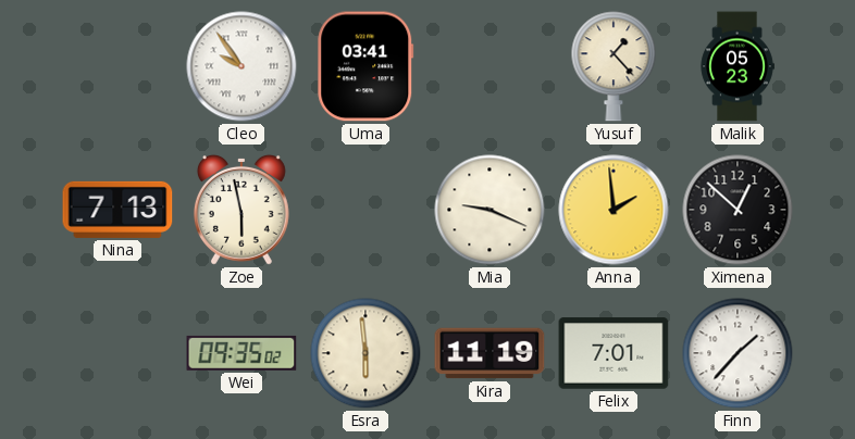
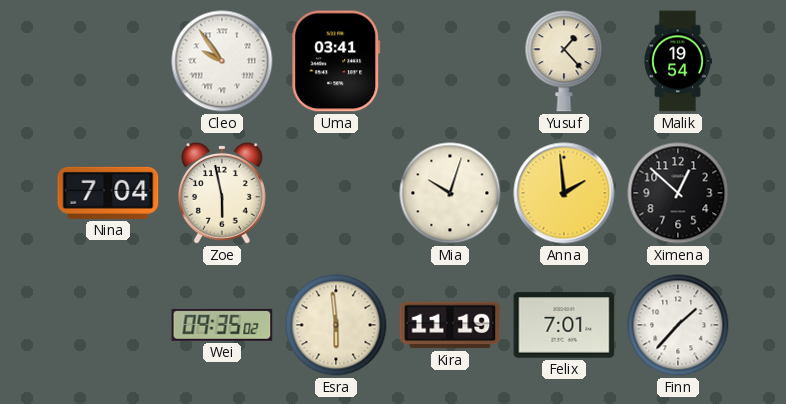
Malik: 05:23 -> 19:54
Nina: 7:13 -> 7:04
Mia: 9:19 -> 10:03
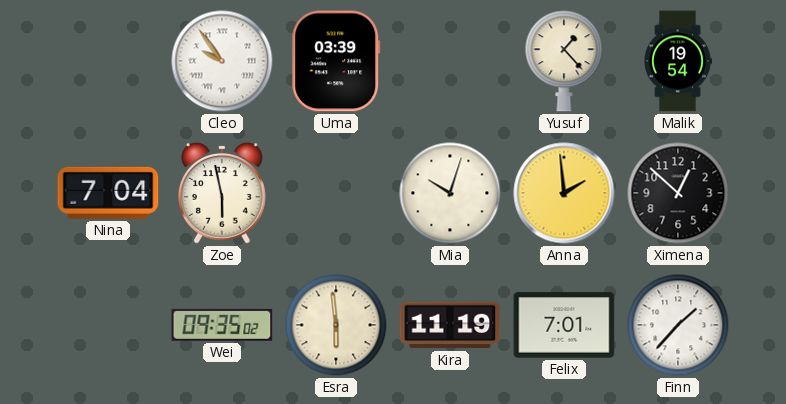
Uma: 03:41 -> 03:39
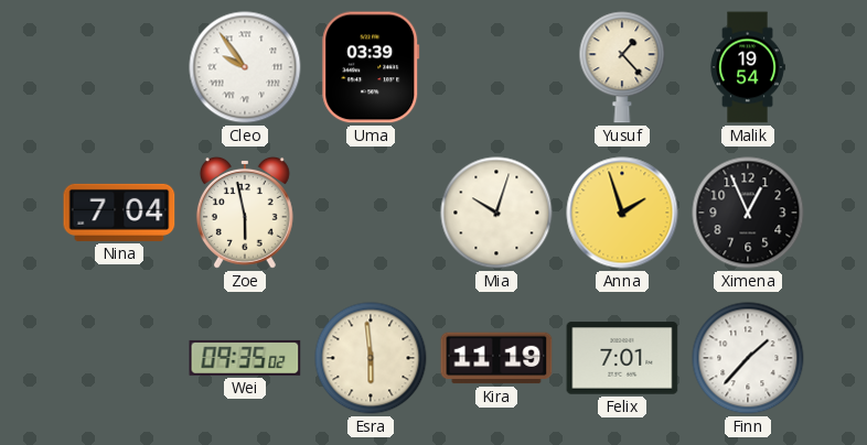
Anna: 1:59 -> 1:57
Ximena: 12:52 -> 12:56
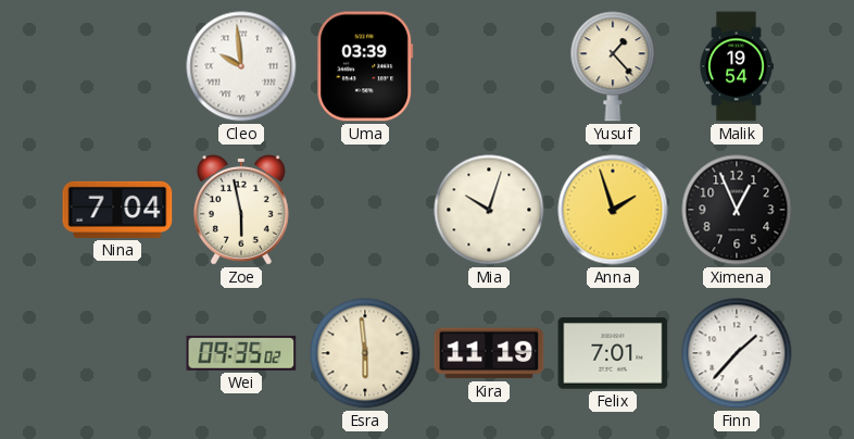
Cleo: 9:54 -> 9:59
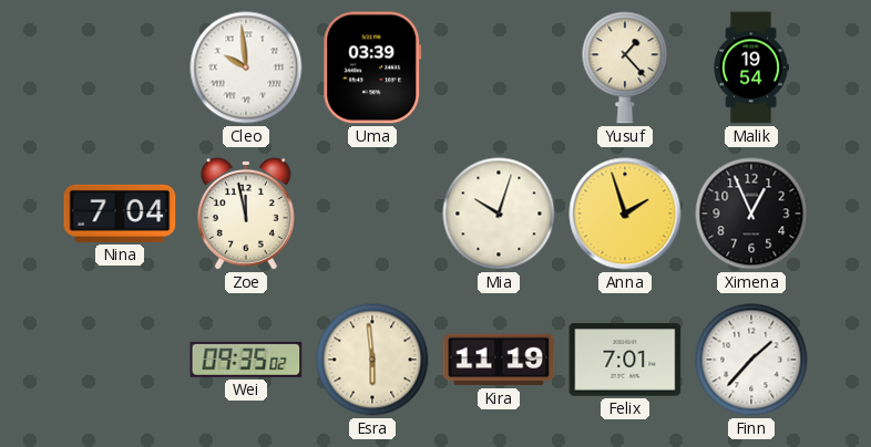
Zoe: 5:58 -> 11:58
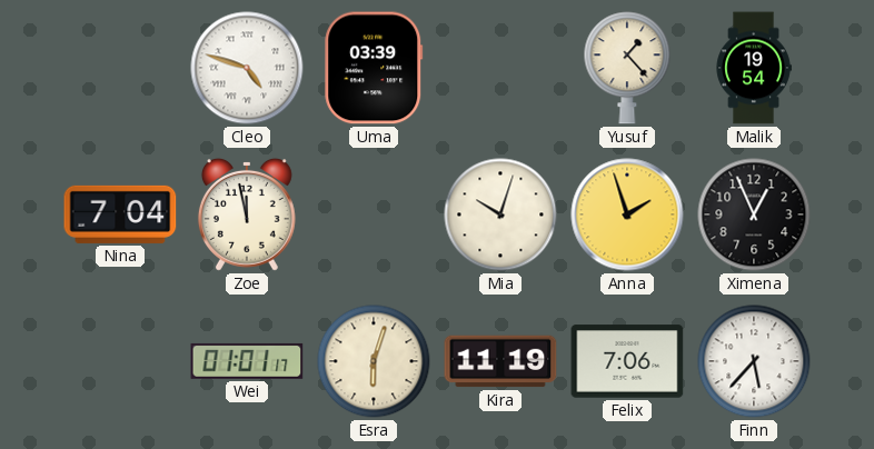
Cleo: 9:59 -> 4:48
Wei: 09:35 -> 01:01
Esra: 5:59 -> 6:03
Felix: 7:01 -> 7:06
Finn: 1:37 -> 5:37
